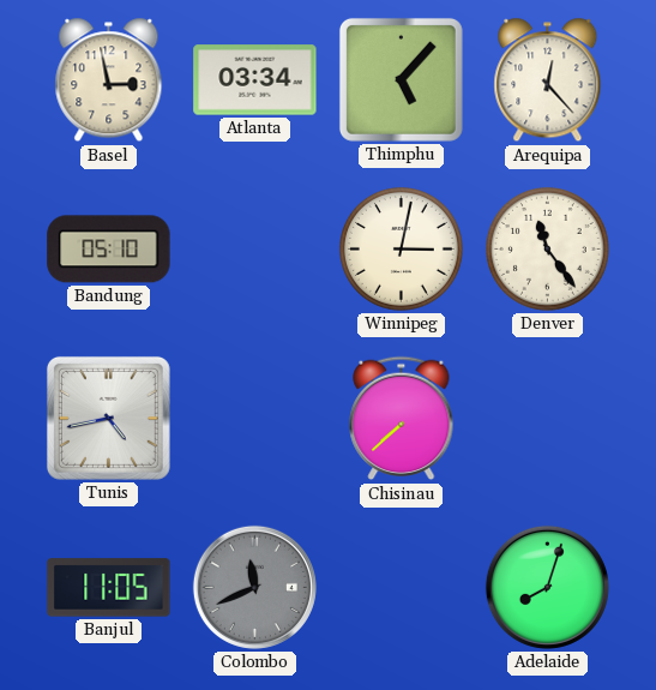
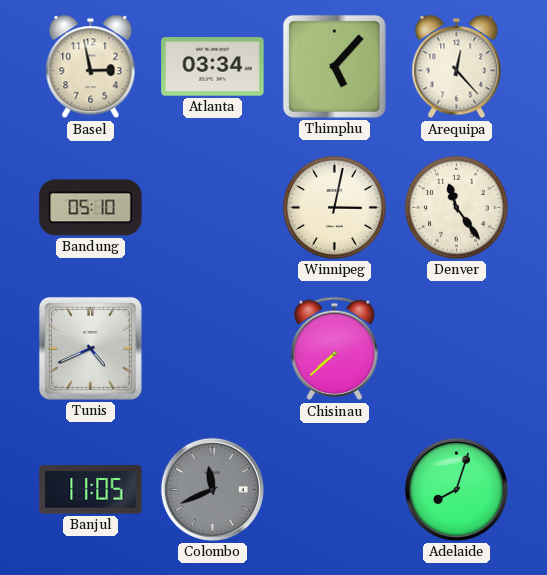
Tunis: 4:43 -> 4:41
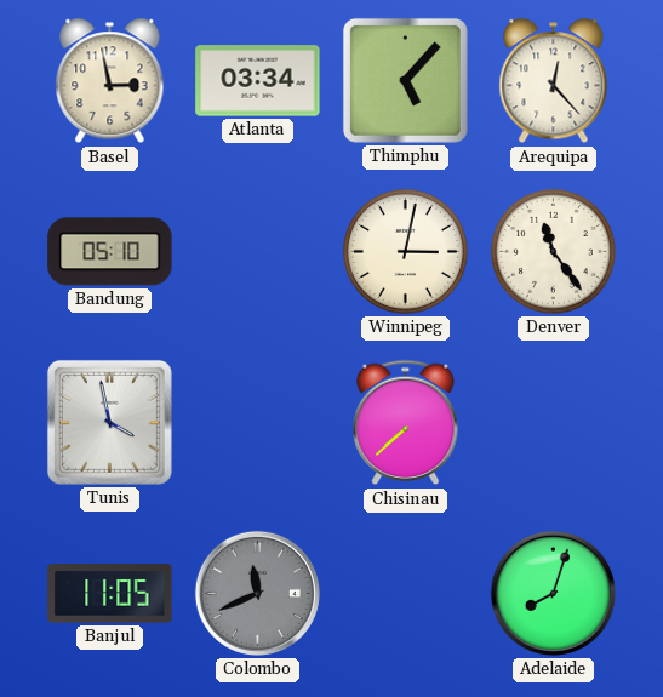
Tunis: 4:41 -> 3:58
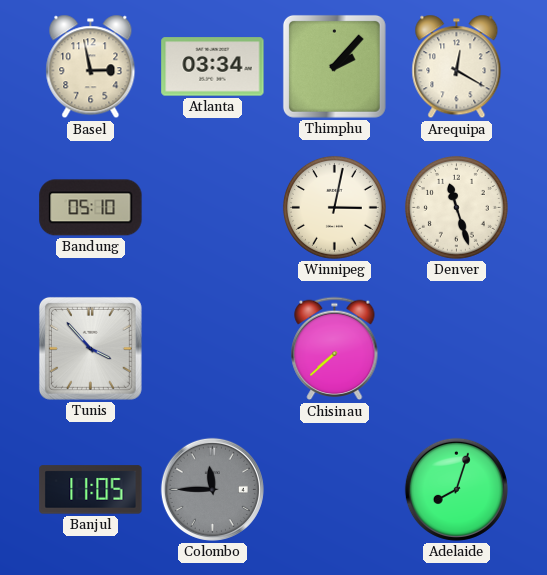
Thimphu: 5:07 -> 2:07
Arequipa: 12:23 -> 12:20
Denver: 11:24 -> 11:27
Tunis: 3:58 -> 3:53
Colombo: 11:41 -> 11:45
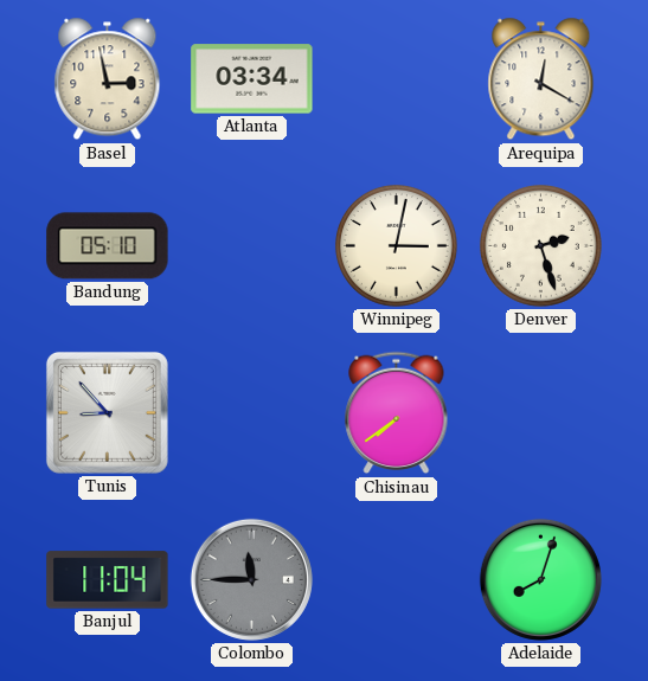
Thimphu: 2:07 -> none
Denver: 11:27 -> 2:27
Tunis: 3:53 -> 8:53
Chisinau: 7:38 -> 7:39
Banjul: 11:05 -> 11:04
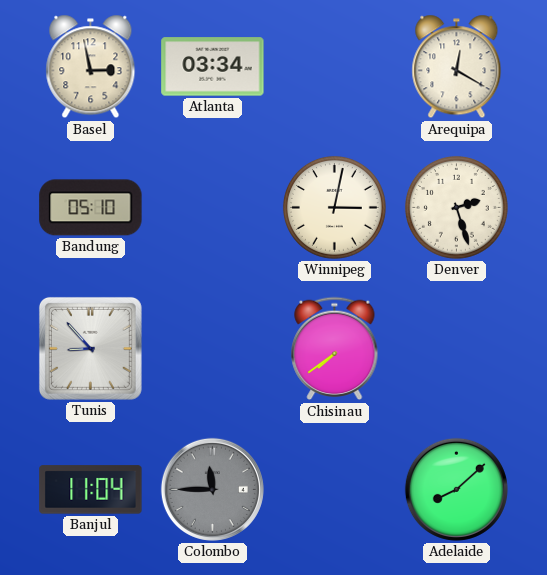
Adelaide: 8:03 -> 8:08
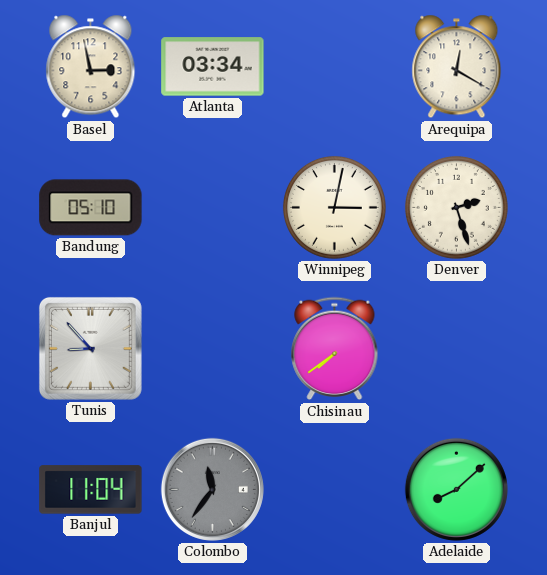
Colombo: 11:45 -> 11:36
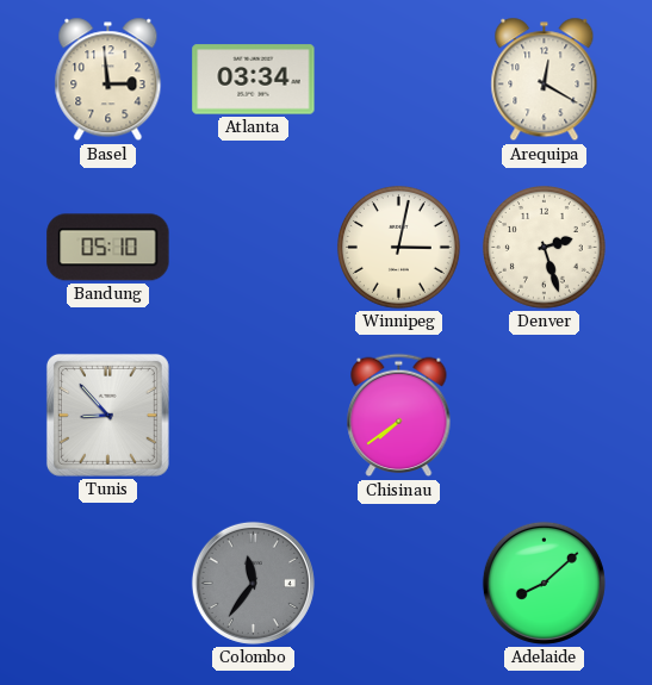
Basel: 2:58 -> 2:59
Banjul: 11:04 -> none
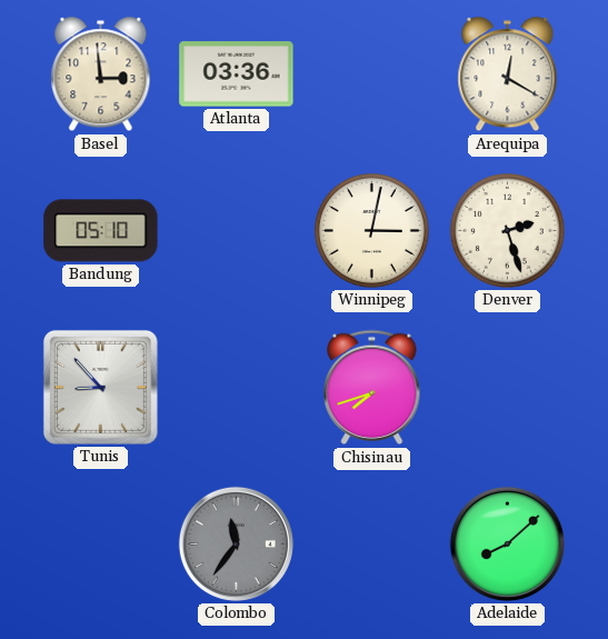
Atlanta: 03:34 -> 03:36
Chisinau: 7:39 -> 7:42
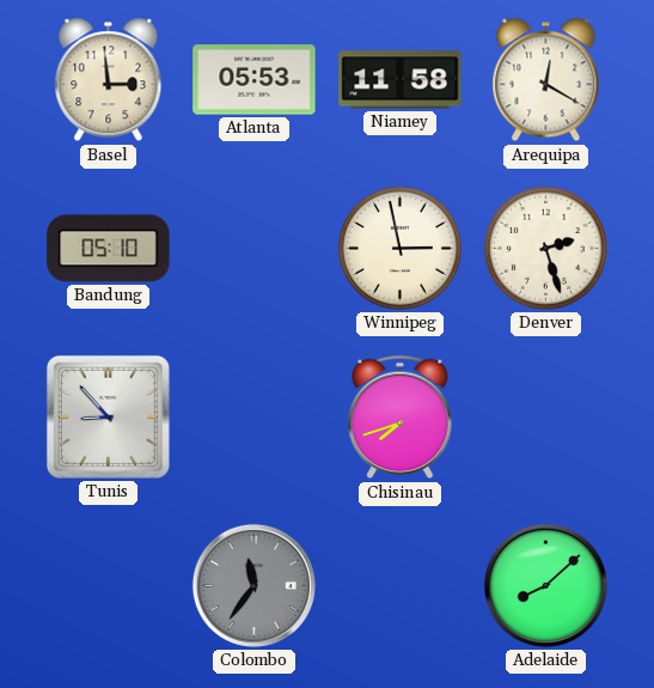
Atlanta: 03:36 -> 05:53
Niamey: none -> 11:58
Winnipeg: 3:02 -> 2:58
